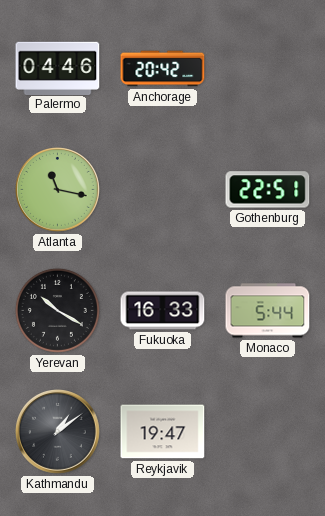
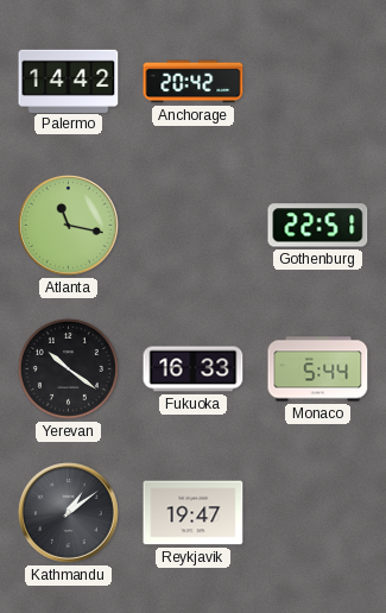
Palermo: 04:46 -> 14:42
Yerevan: 10:20 -> 10:21
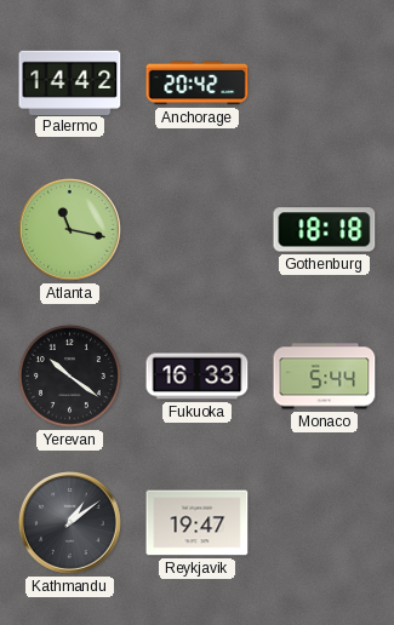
Gothenburg: 22:51 -> 18:18
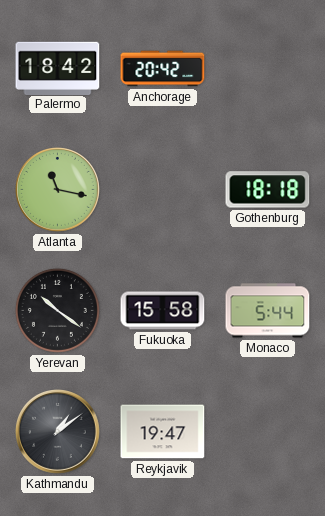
Palermo: 14:42 -> 18:42
Fukuoka: 16:33 -> 15:58
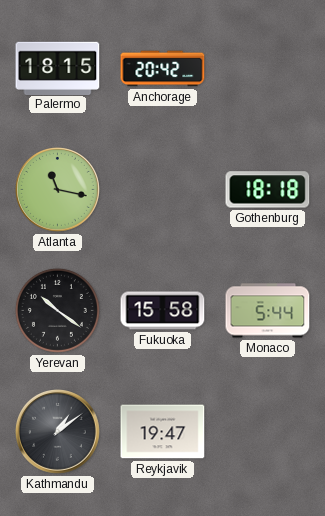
Palermo: 18:42 -> 18:15
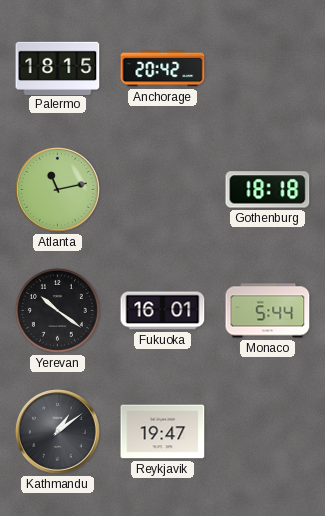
Atlanta: 11:17 -> 11:13
Fukuoka: 15:58 -> 16:01
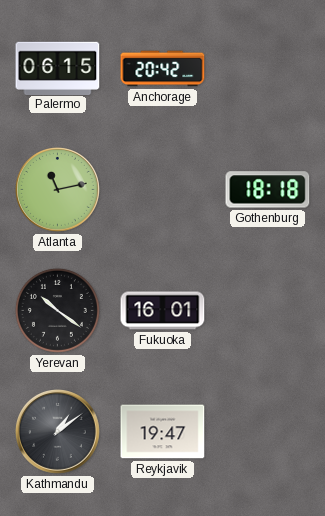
Palermo: 18:15 -> 06:15
Monaco: 5:44 -> none
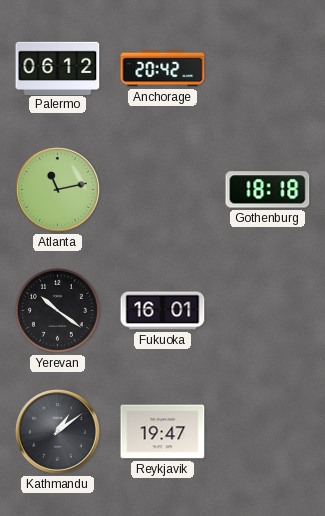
Palermo: 06:15 -> 06:12
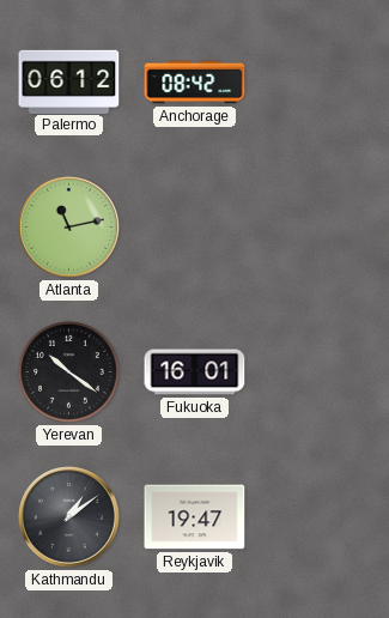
Anchorage: 20:42 -> 08:42
Gothenburg: 18:18 -> none
